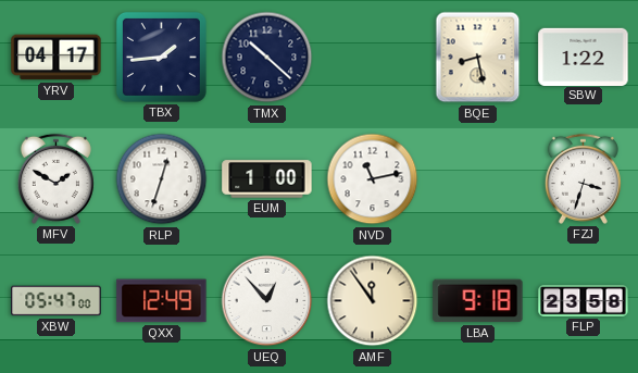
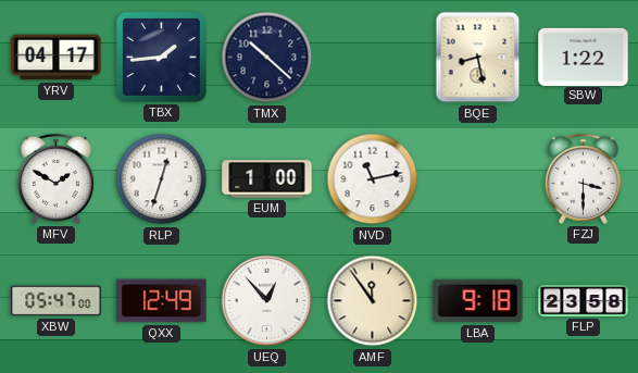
FZJ: 3:33 -> 3:30
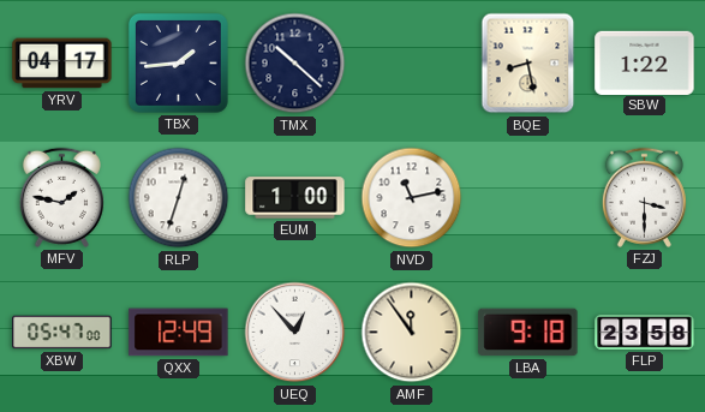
MFV: 1:50 -> 1:47
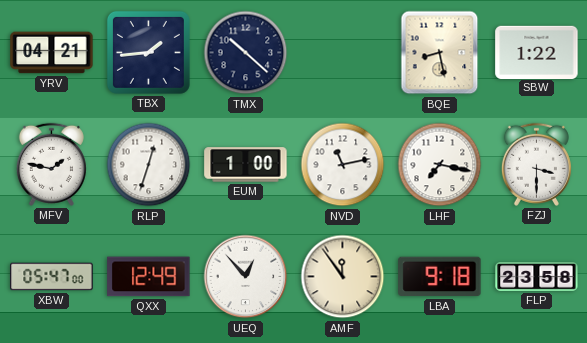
YRV: 04:17 -> 04:21
LHF: none -> 7:17
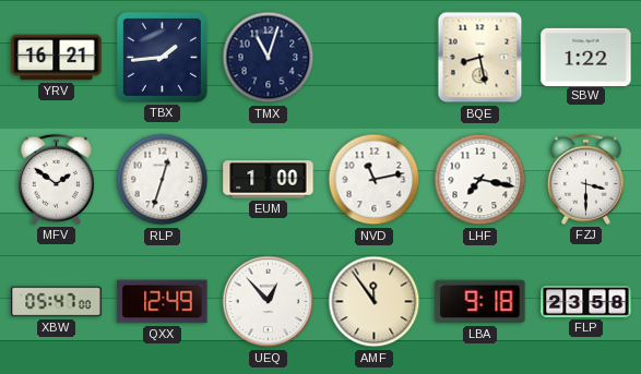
YRV: 04:21 -> 16:21
TMX: 10:22 -> 11:03
MFV: 1:47 -> 1:51
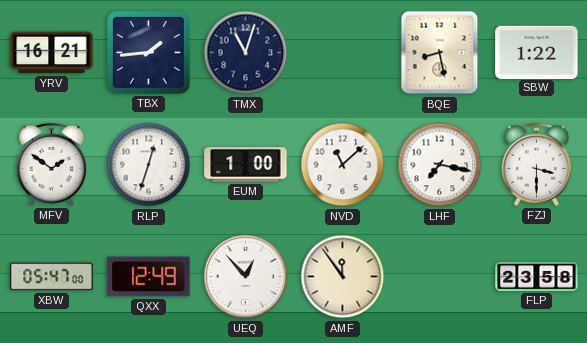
NVD: 11:13 -> 11:08
LBA: 9:18 -> none
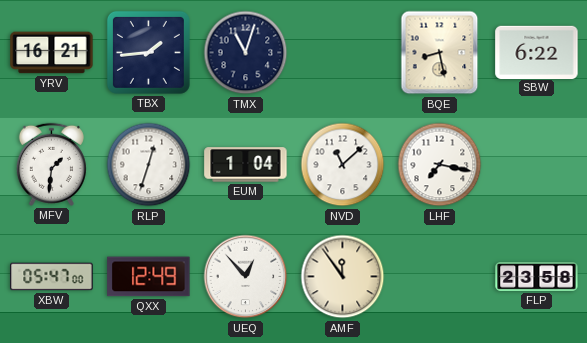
SBW: 1:22 -> 6:22
MFV: 1:51 -> 1:31
EUM: 1:00 -> 1:04
FZJ: 3:30 -> none
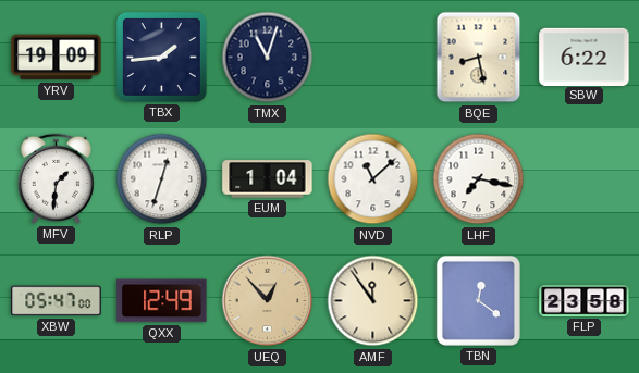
YRV: 16:21 -> 19:09
UEQ dial: white -> champagne
TBN: none -> 12:21
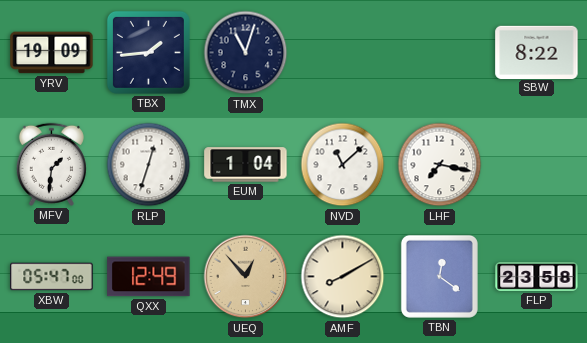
BQE: 8:28 -> none
SBW: 6:22 -> 8:22
AMF: 11:54 -> 8:10
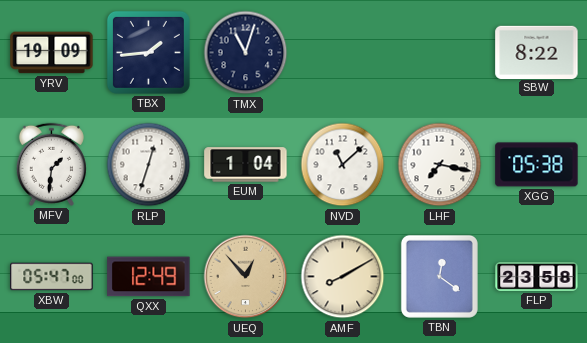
XGG: none -> 05:38
